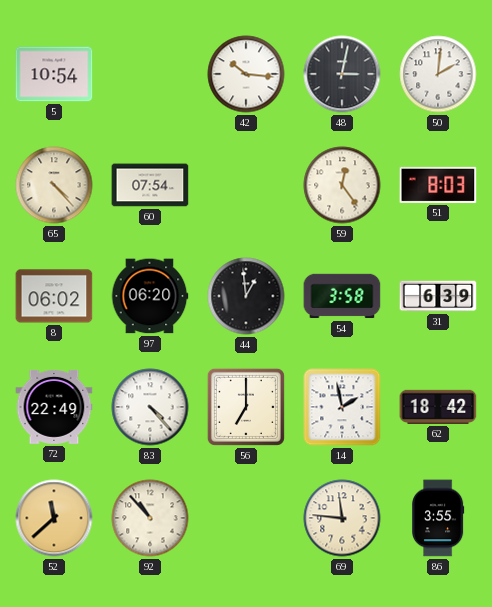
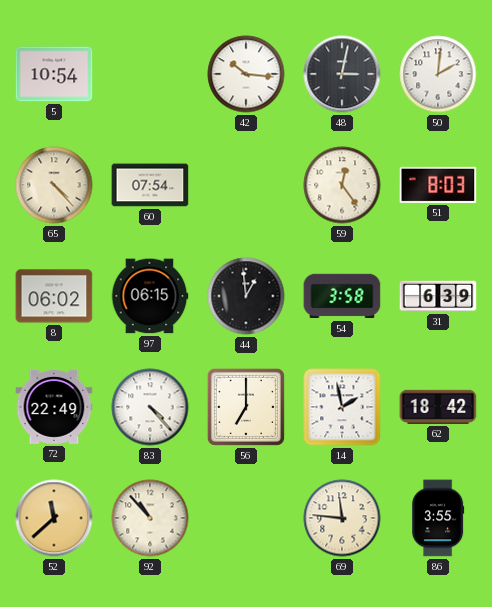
97: 06:20 -> 06:15
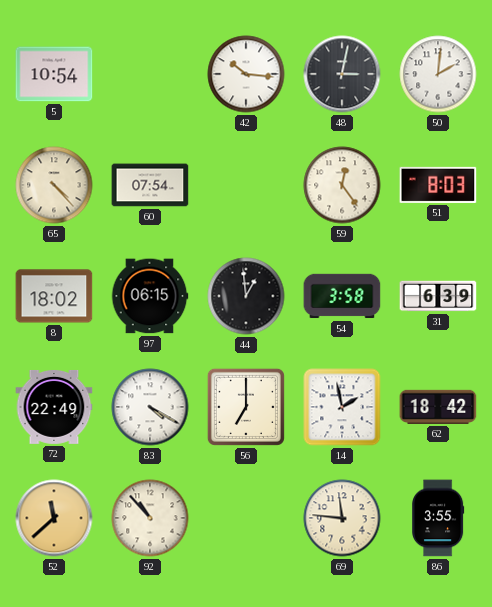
8: 06:02 -> 18:02
83: 4:23 -> 4:20
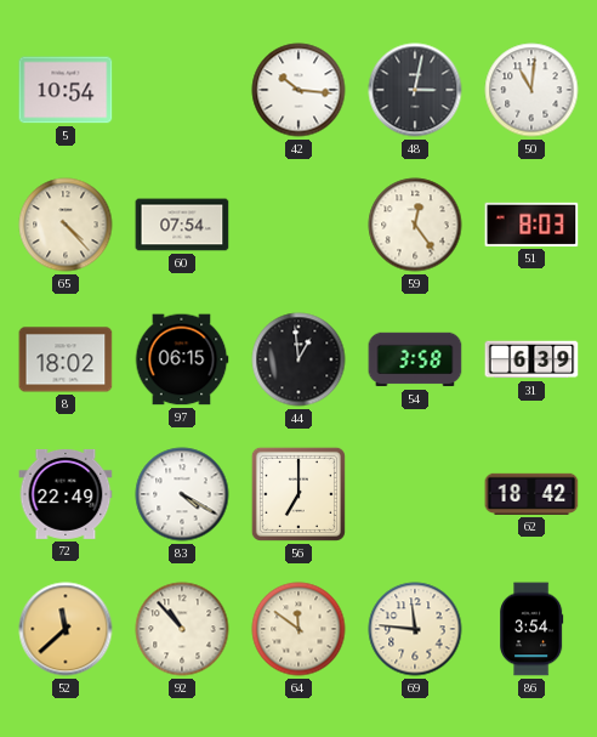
50: 2:01 -> 11:01
14: 1:58 -> none
64: none -> 11:51
86: 3:55 -> 3:54
